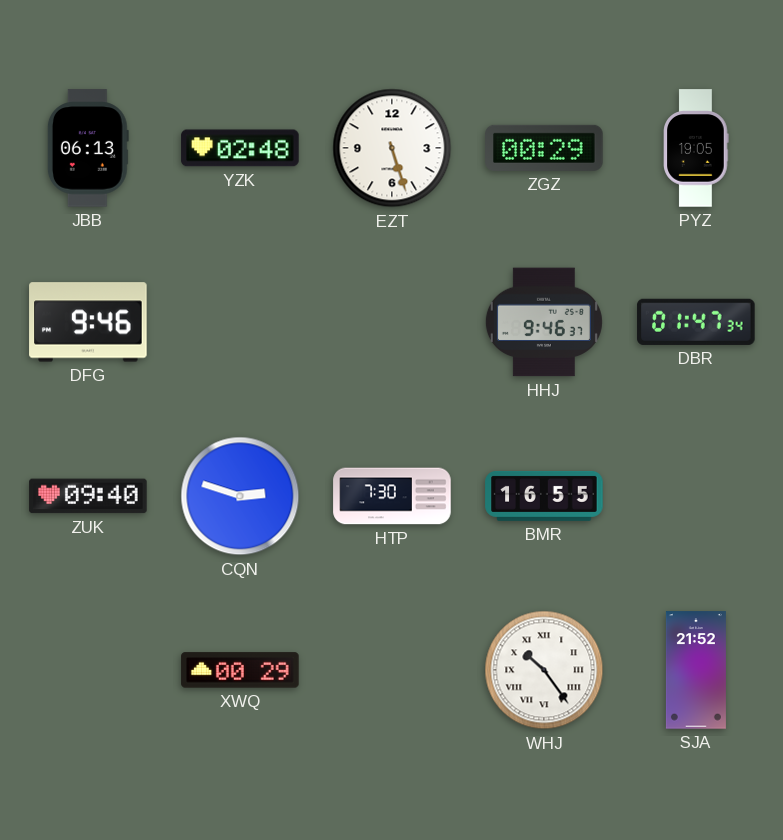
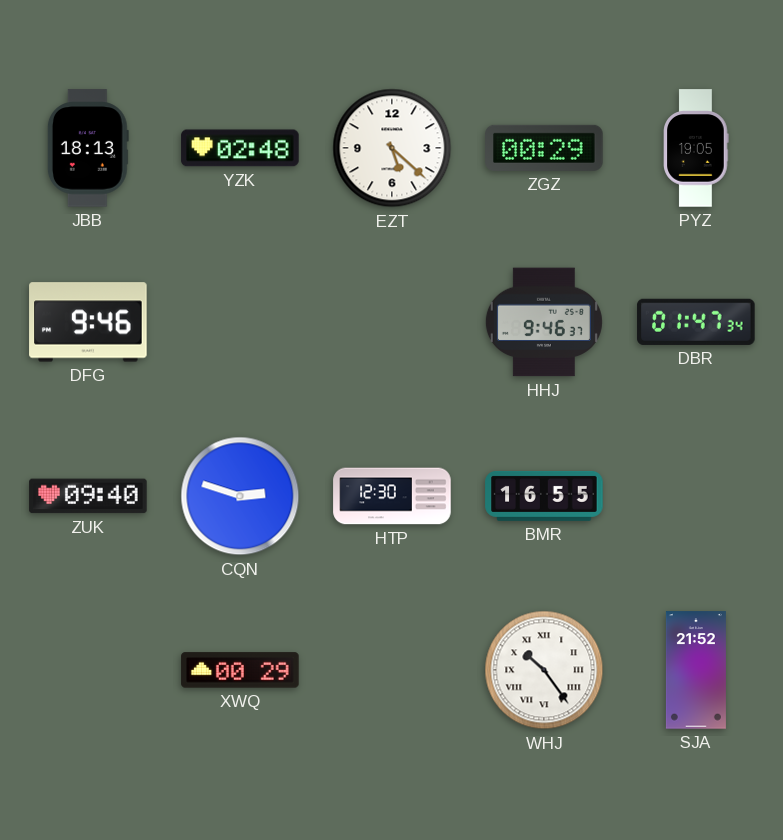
JBB: 06:13 -> 18:13
EZT: 5:27 -> 5:22
HTP: 7:30 -> 12:30
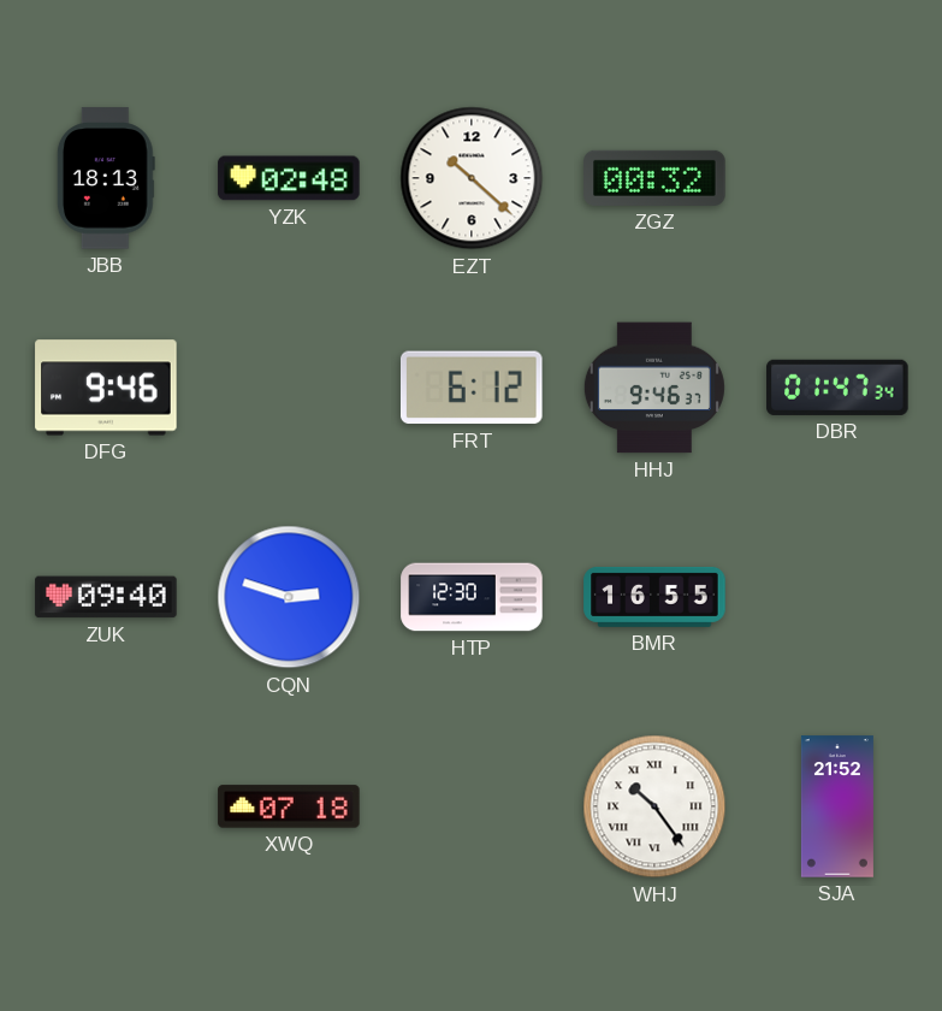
EZT: 5:22 -> 10:22
ZGZ: 00:29 -> 00:32
PYZ: 19:05 -> none
FRT: none -> 6:12
XWQ: 00:29 -> 07:18
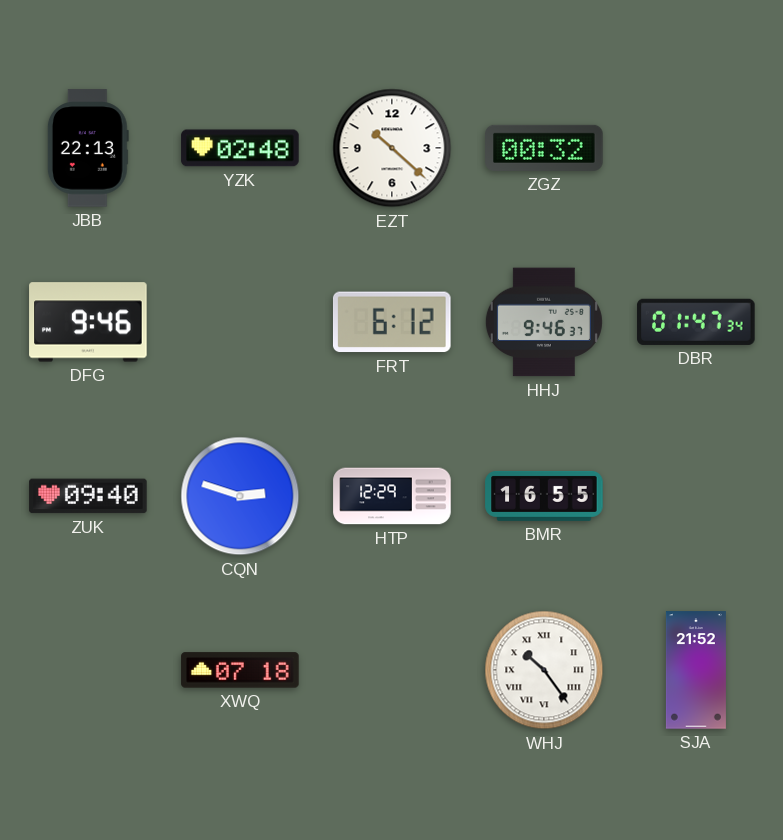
JBB: 18:13 -> 22:13
HTP: 12:30 -> 12:29
